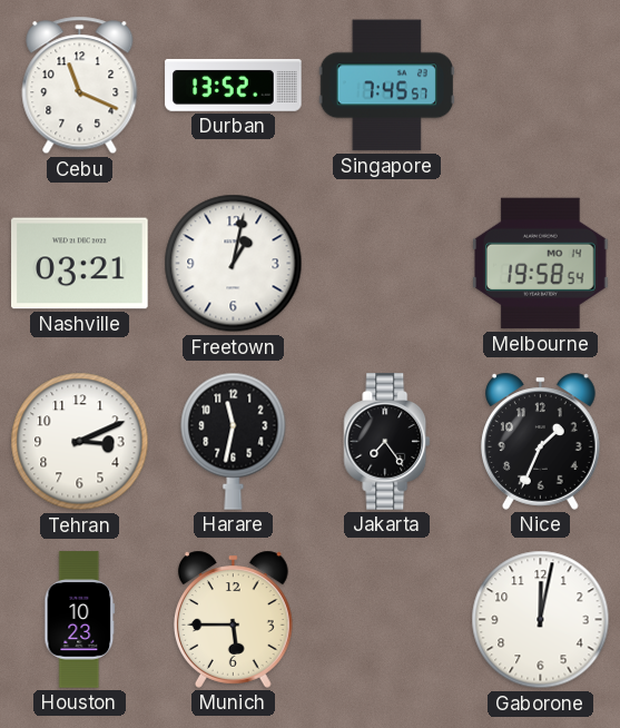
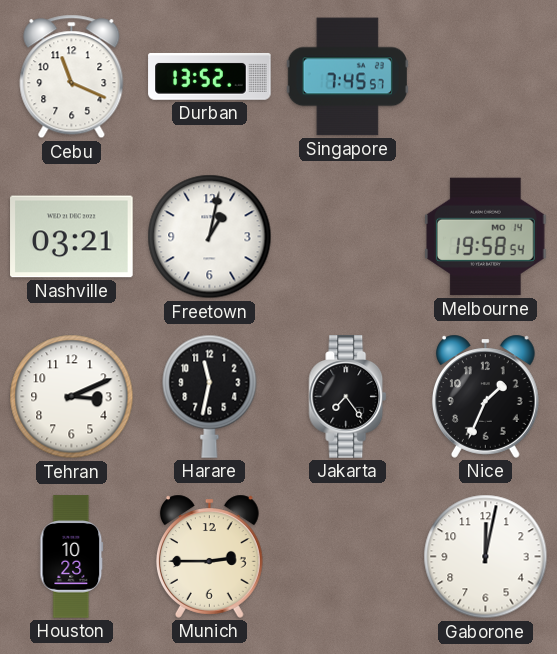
Munich: 5:45 -> 2:45
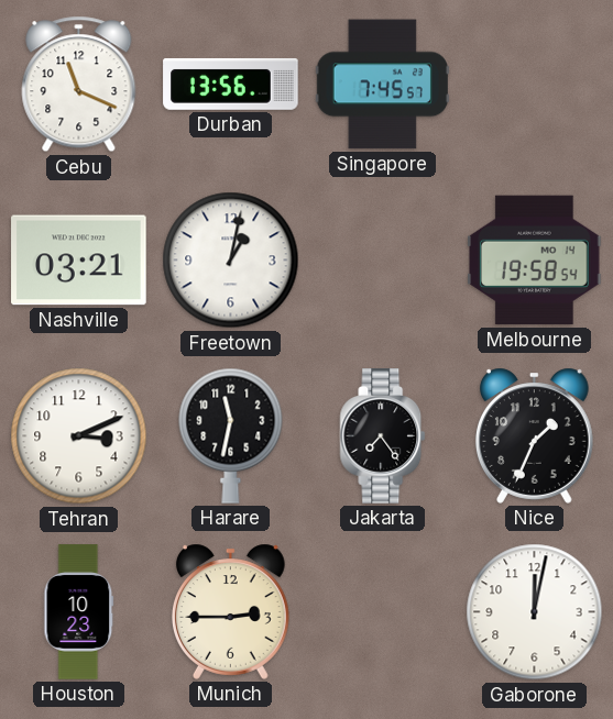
Durban: 13:52 -> 13:56
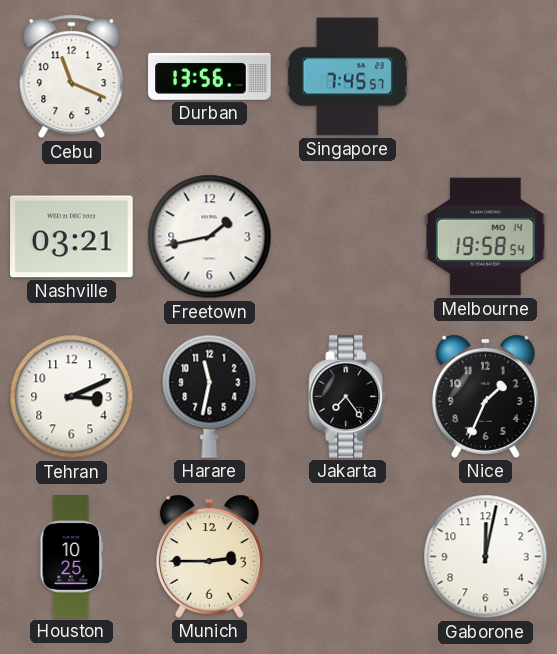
Freetown: 1:02 -> 1:43
Houston: 10:23 -> 10:25
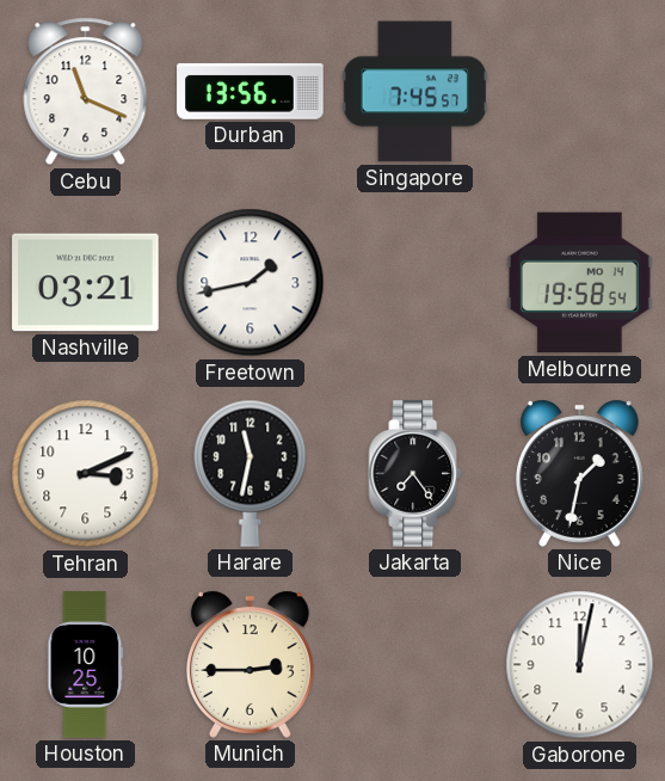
Nice: 1:34 -> 1:32
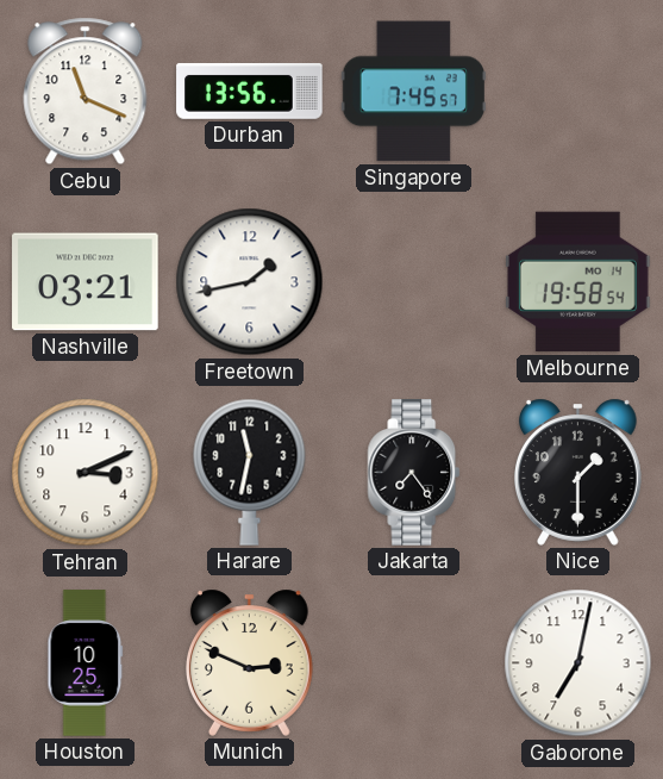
Nice: 1:32 -> 1:30
Munich: 2:45 -> 2:49
Gaborone: 12:02 -> 7:02
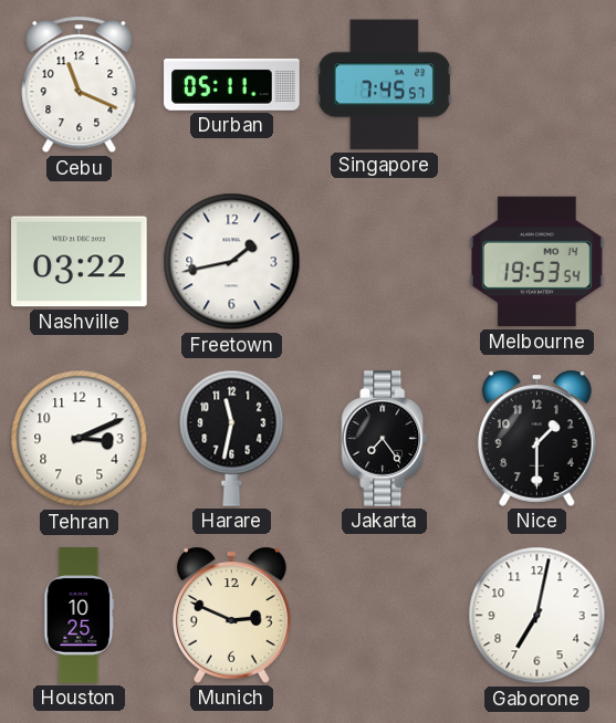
Durban: 13:56 -> 05:11
Nashville: 03:21 -> 03:22
Melbourne: 19:58 -> 19:53
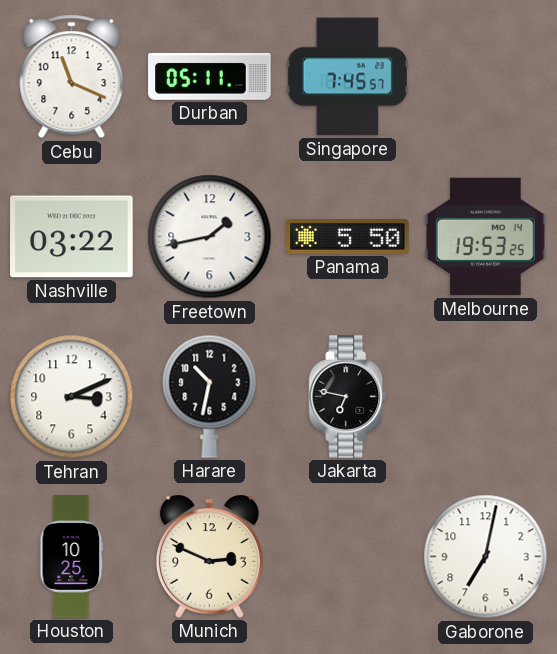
Panama: none -> 5:50
Melbourne: 19:53:54 -> 19:53:25
Harare: 11:32 -> 10:32
Jakarta: 7:24 -> 6:47
Nice: 1:30 -> none
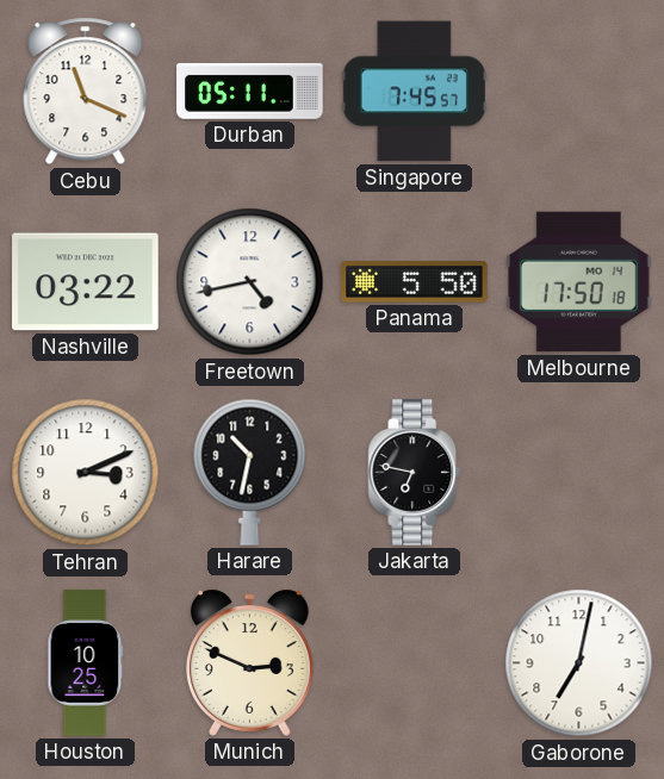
Freetown: 1:43 -> 4:43
Melbourne: 19:53 -> 17:50
